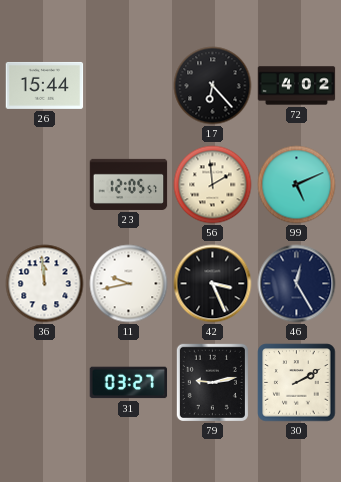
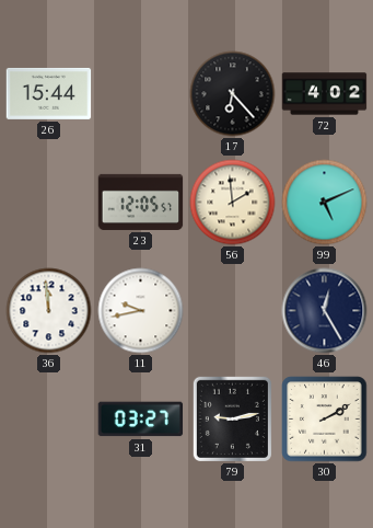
42: 3:26 -> none
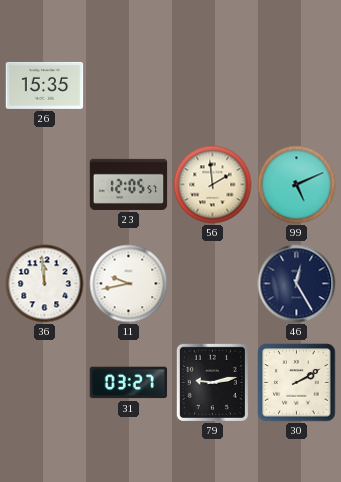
26: 15:44 -> 15:35
17: 6:23 -> none
72: 4:02 -> none
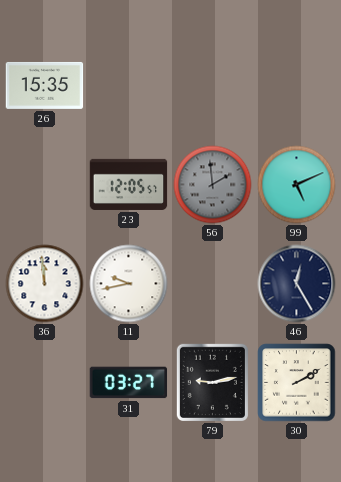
56 dial: cream -> grey
